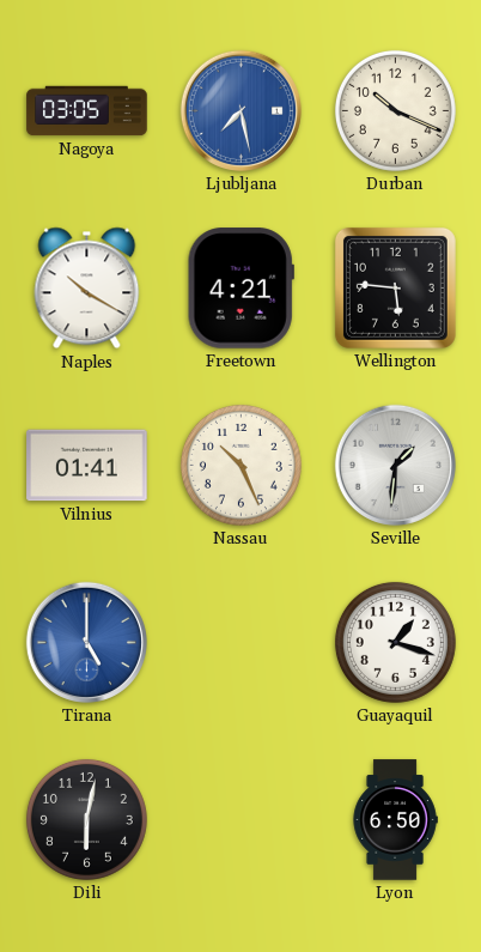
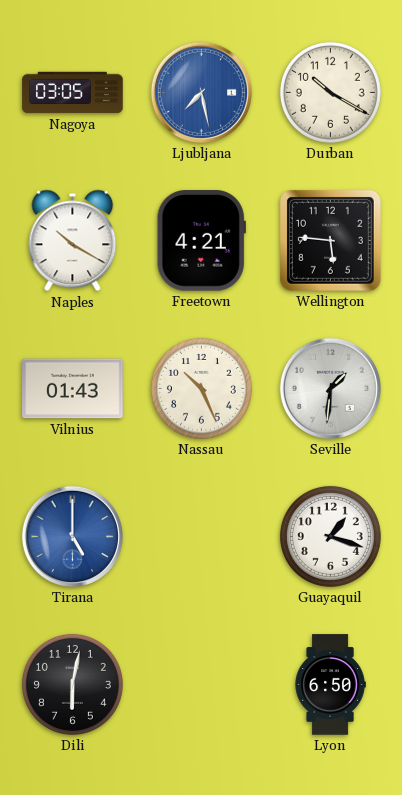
Durban: 10:19 -> 10:20
Vilnius: 01:41 -> 01:43
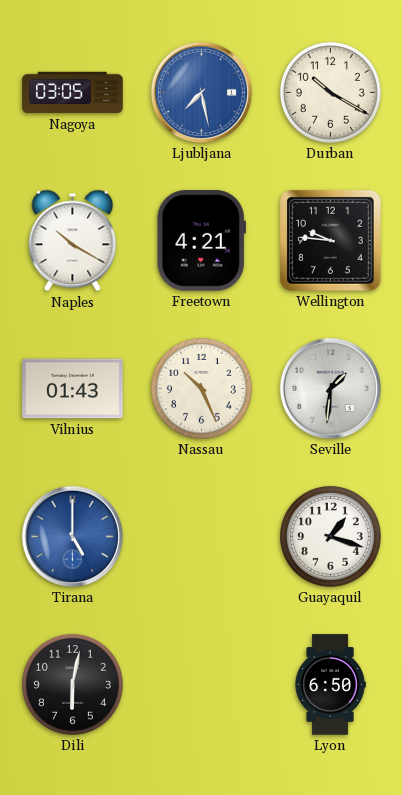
Wellington: 5:46 -> 9:46
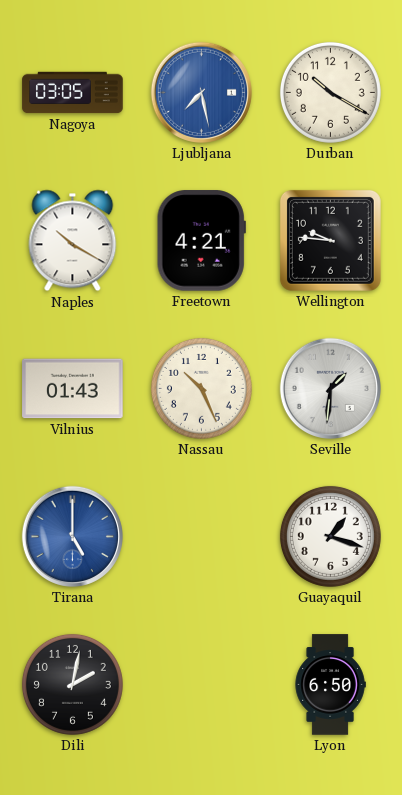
Dili: 6:02 -> 2:02
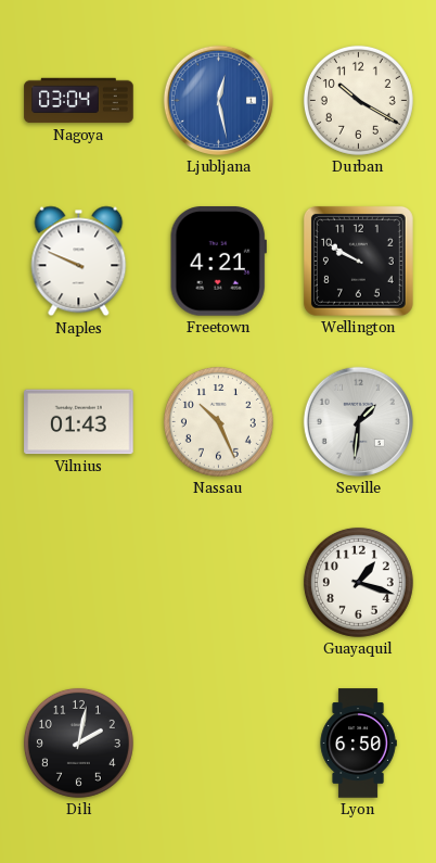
Nagoya: 03:05 -> 03:04
Ljubljana: 7:28 -> 12:28
Naples: 10:20 -> 9:49
Wellington: 9:46 -> 9:50
Tirana: 5:00 -> none
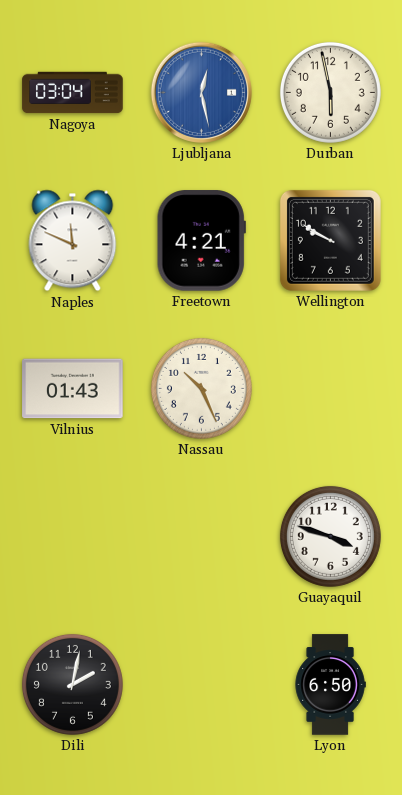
Durban: 10:20 -> 5:58
Naples: 9:49 -> 11:49
Seville: 1:31 -> none
Guayaquil: 1:18 -> 3:48
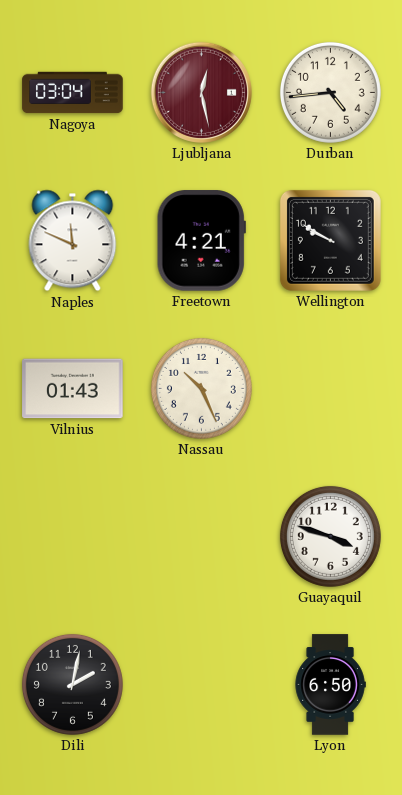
Ljubljana dial: blue -> burgundy
Durban: 5:58 -> 4:44
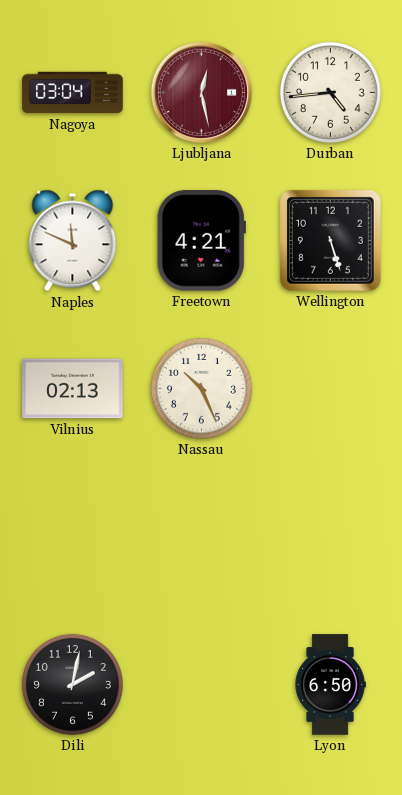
Wellington: 9:50 -> 5:27
Vilnius: 01:43 -> 02:13
Guayaquil: 3:48 -> none
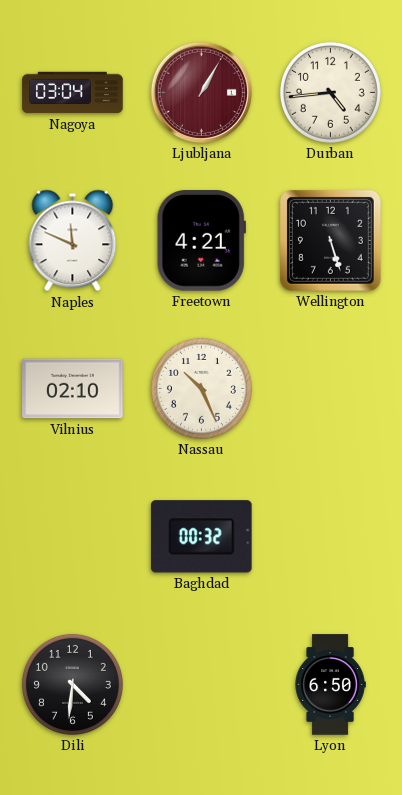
Ljubljana: 12:28 -> 1:05
Vilnius: 02:13 -> 02:10
Baghdad: none -> 00:32
Dili: 2:02 -> 4:31
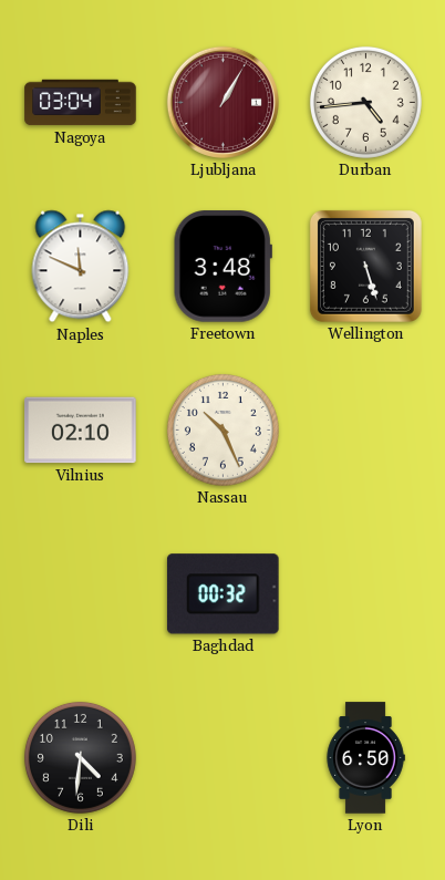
Freetown: 4:21 -> 3:48
